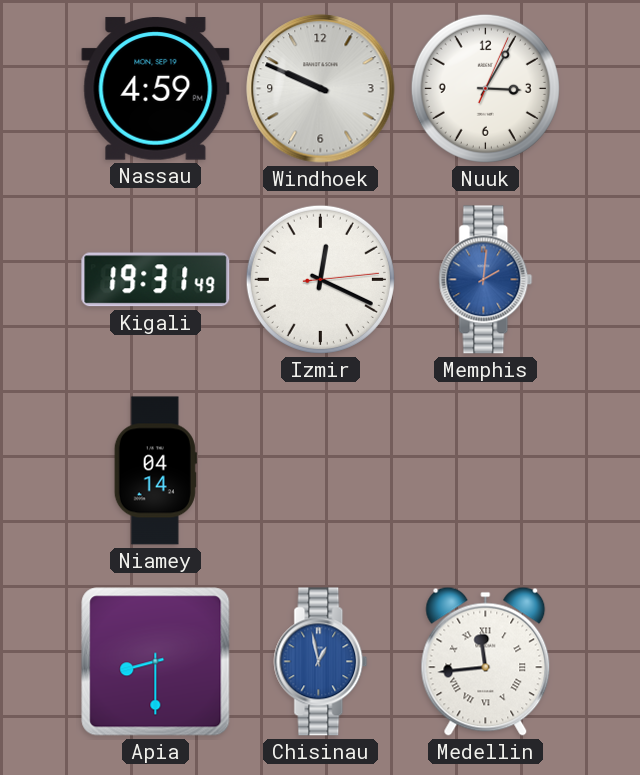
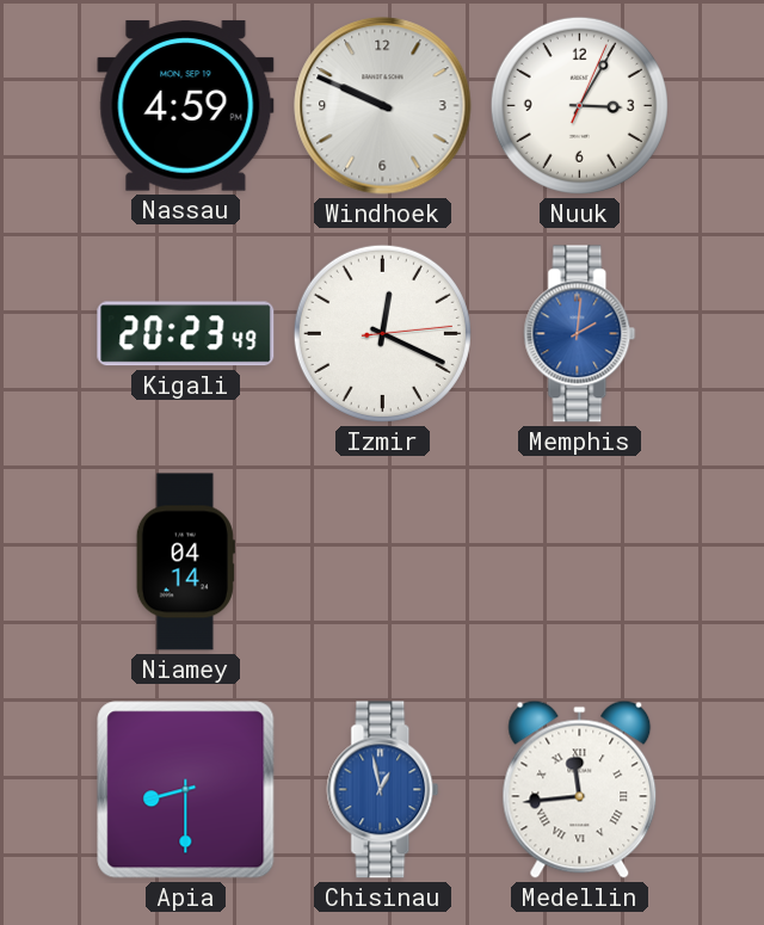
Kigali: 19:31 -> 20:23
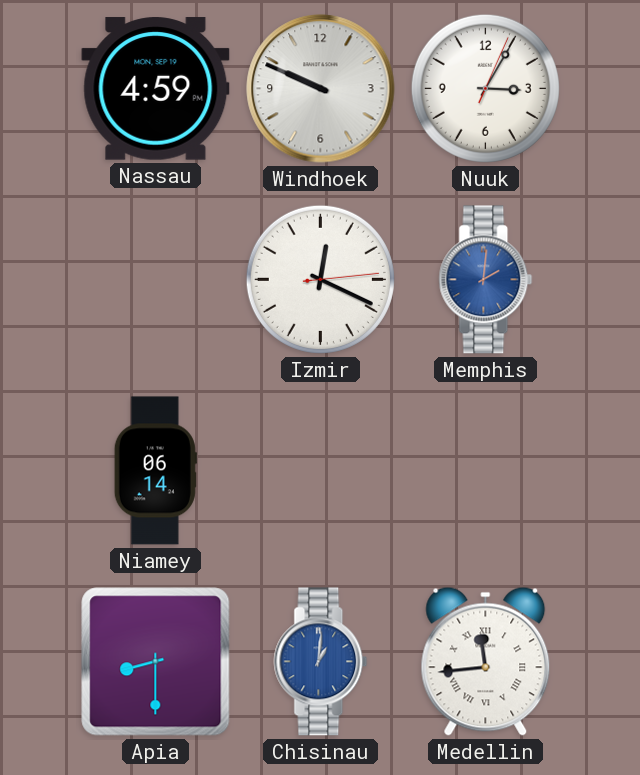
Kigali: 20:23 -> none
Niamey: 04:14 -> 06:14
Chisinau: 12:58 -> 1:01
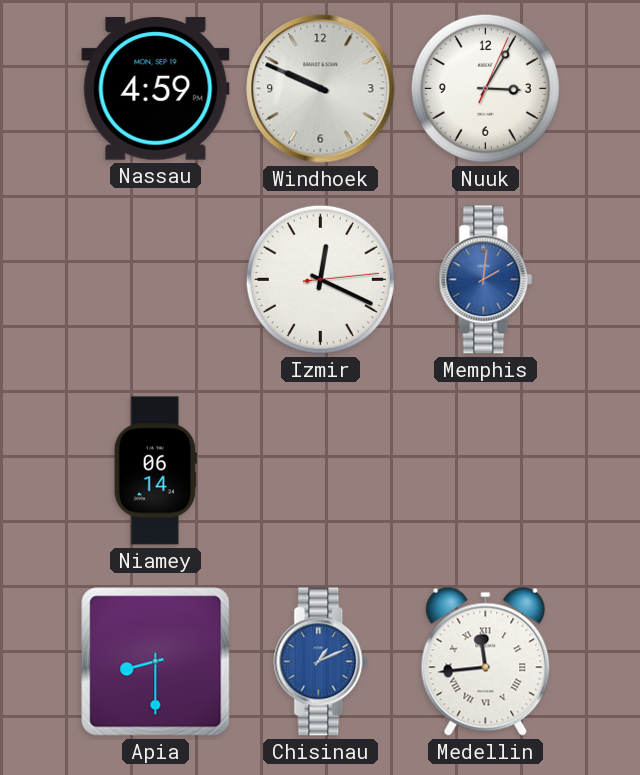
Chisinau: 1:01 -> 1:11
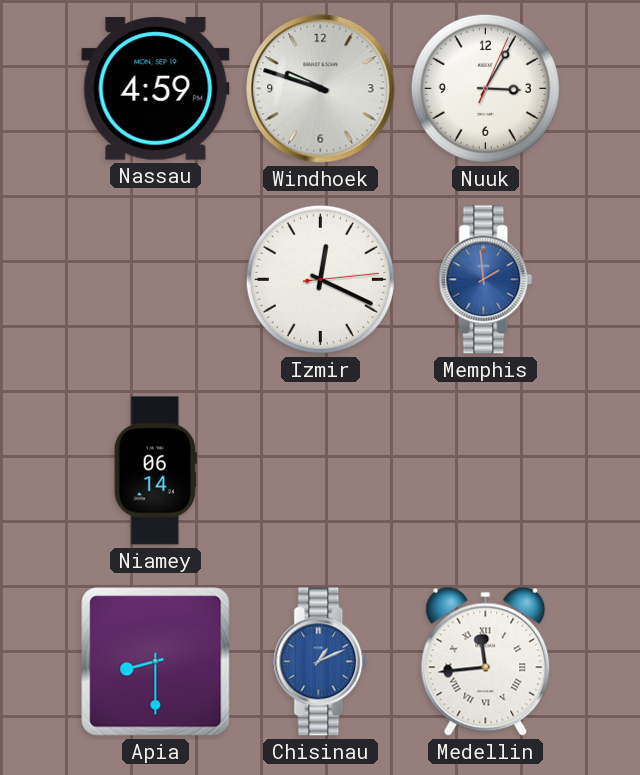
Windhoek: 9:49 -> 9:48
Memphis: 2:01 -> 1:59
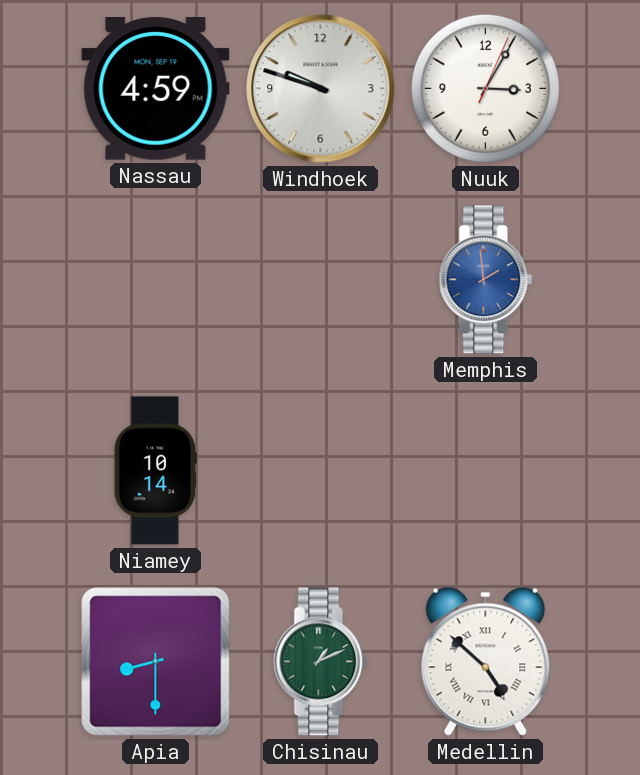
Izmir: 12:19 -> none
Niamey: 06:14 -> 10:14
Chisinau dial: blue -> green
Medellin: 11:44 -> 4:52
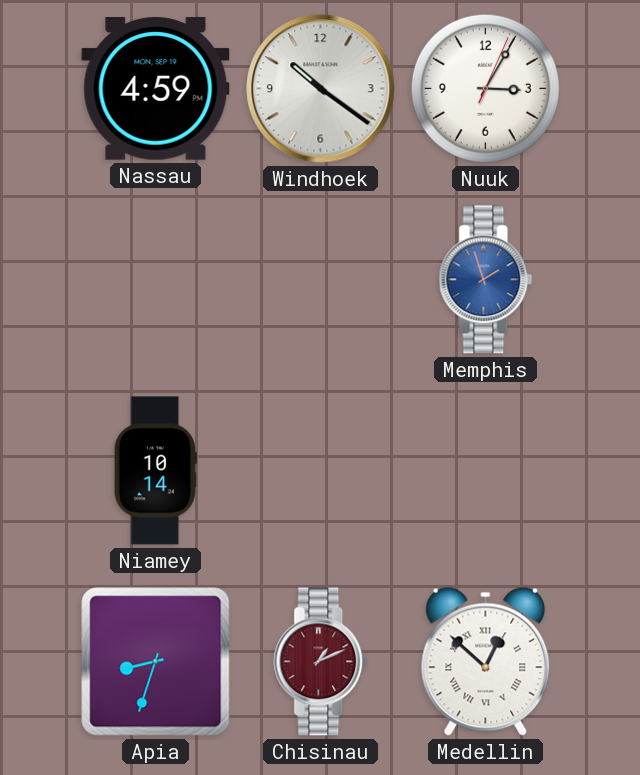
Windhoek: 9:48 -> 10:21
Memphis: 1:59 -> 1:57
Apia: 8:30 -> 8:33
Chisinau dial: green -> burgundy
Medellin: 4:52 -> 12:52
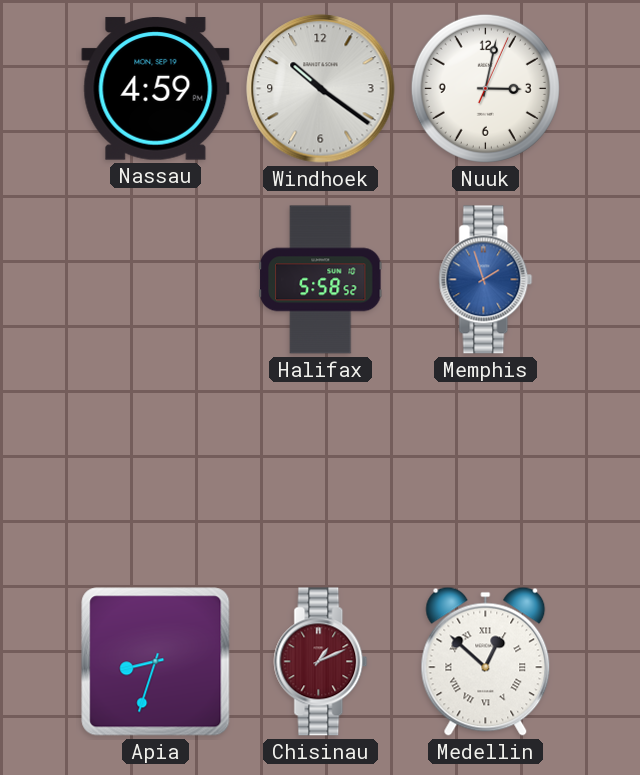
Nuuk: 3:05 -> 3:02
Halifax: none -> 5:58
Niamey: 10:14 -> none
